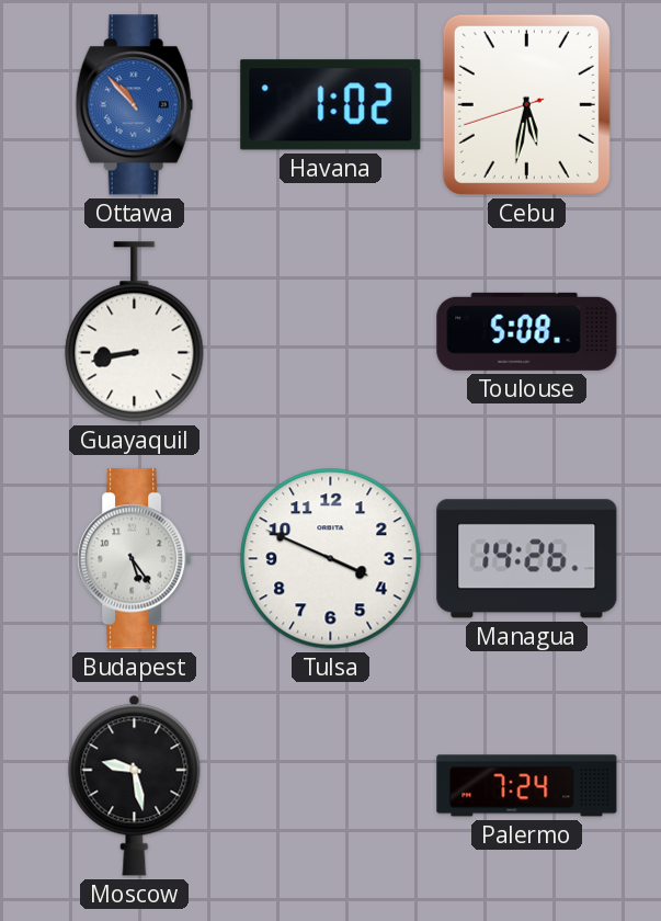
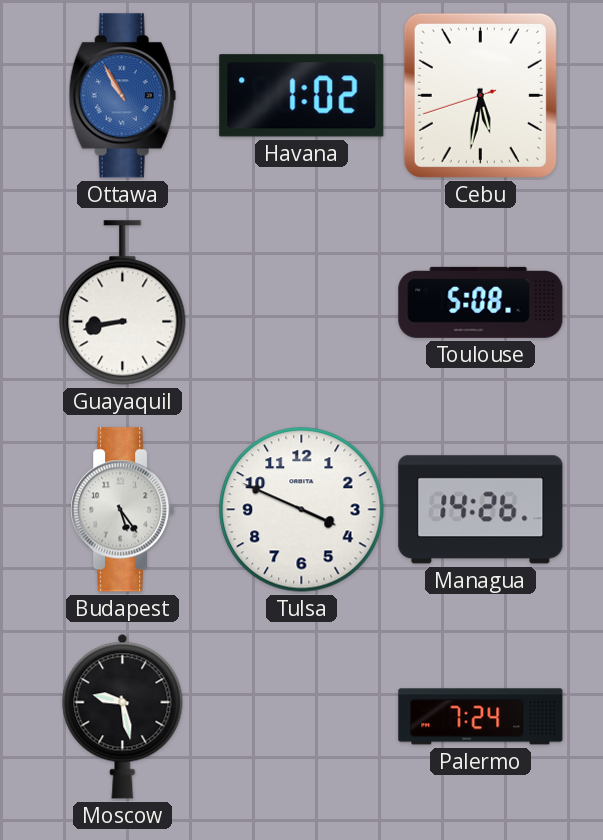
Ottawa: 10:53 -> 10:55
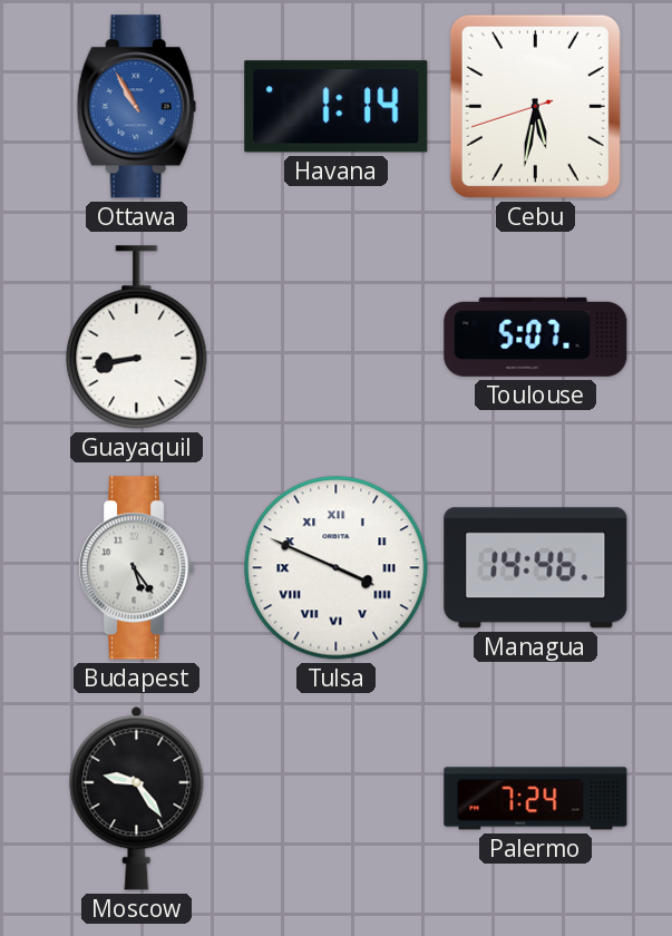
Havana: 1:02 -> 1:14
Toulouse: 5:08 -> 5:07
Tulsa numerals: Arabic -> Roman
Managua: 14:26 -> 14:46
Moscow: 9:28 -> 9:24
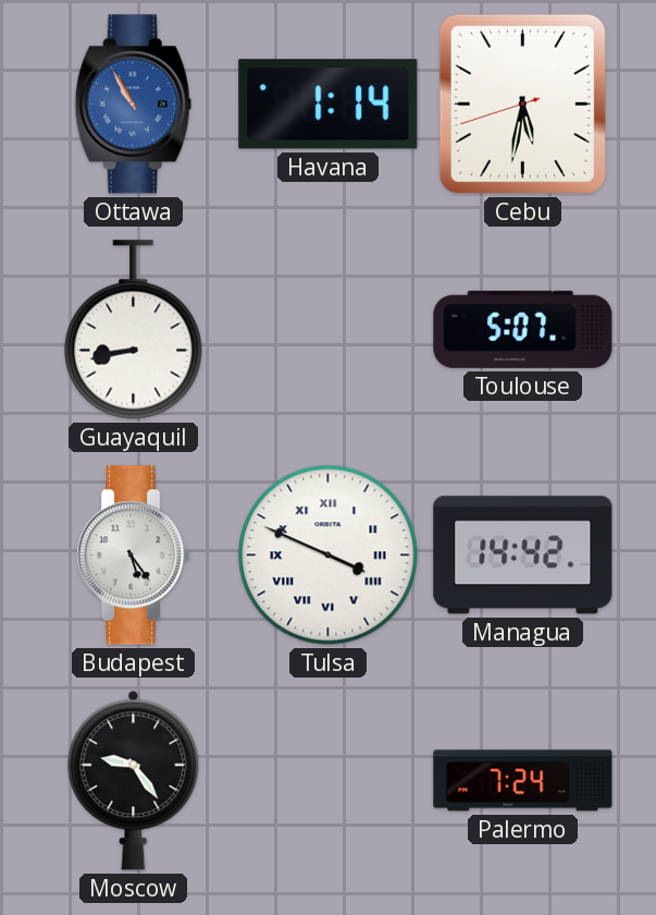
Managua: 14:46 -> 14:42
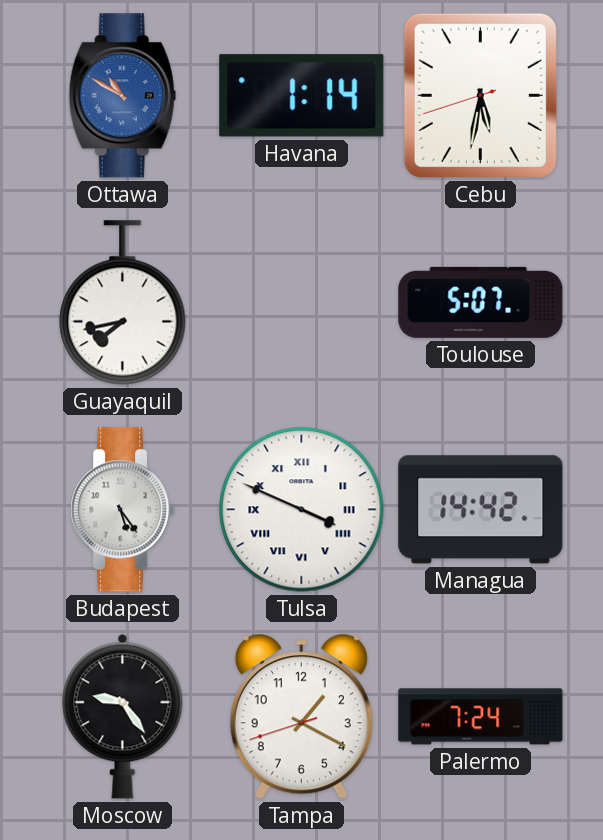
Ottawa: 10:55 -> 10:50
Guayaquil: 8:43 -> 7:43
Tampa: none -> 1:19
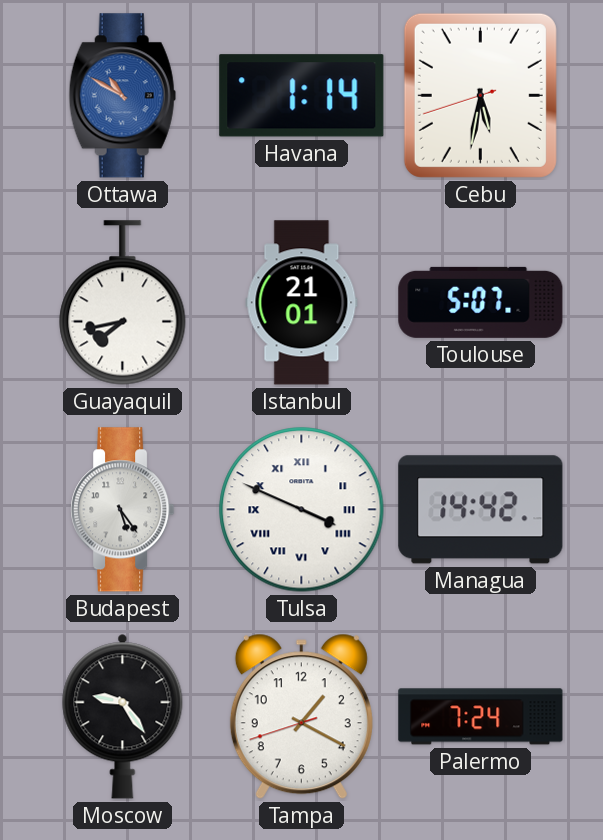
Istanbul: none -> 21:01
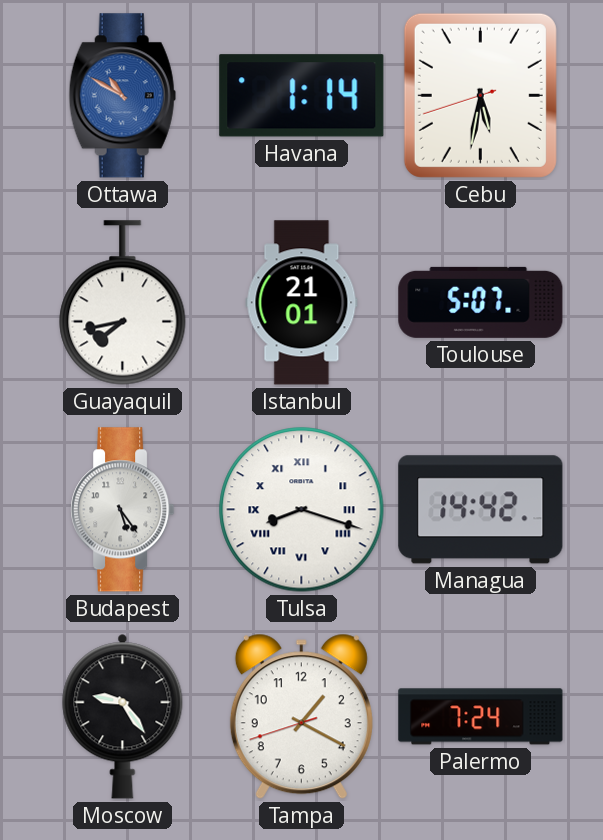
Tulsa: 3:49 -> 8:18
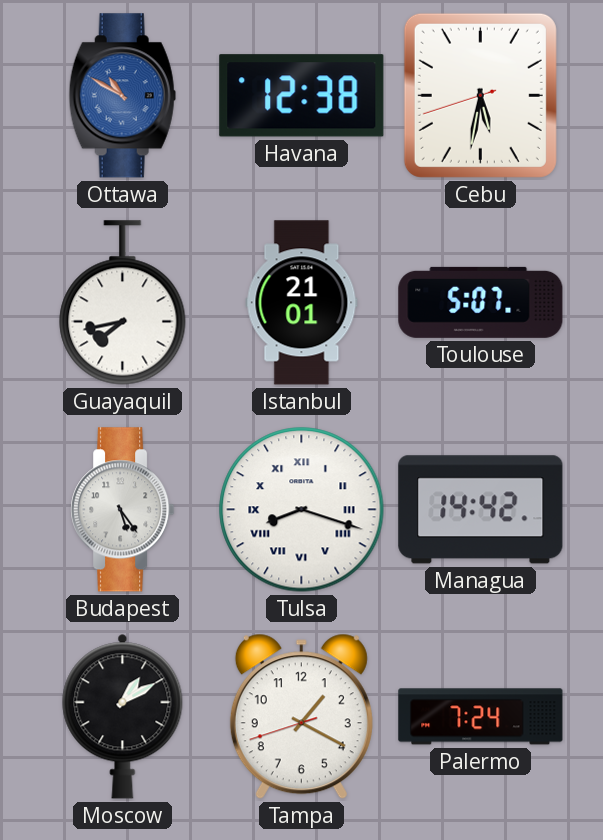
Havana: 1:14 -> 12:38
Moscow: 9:24 -> 1:10
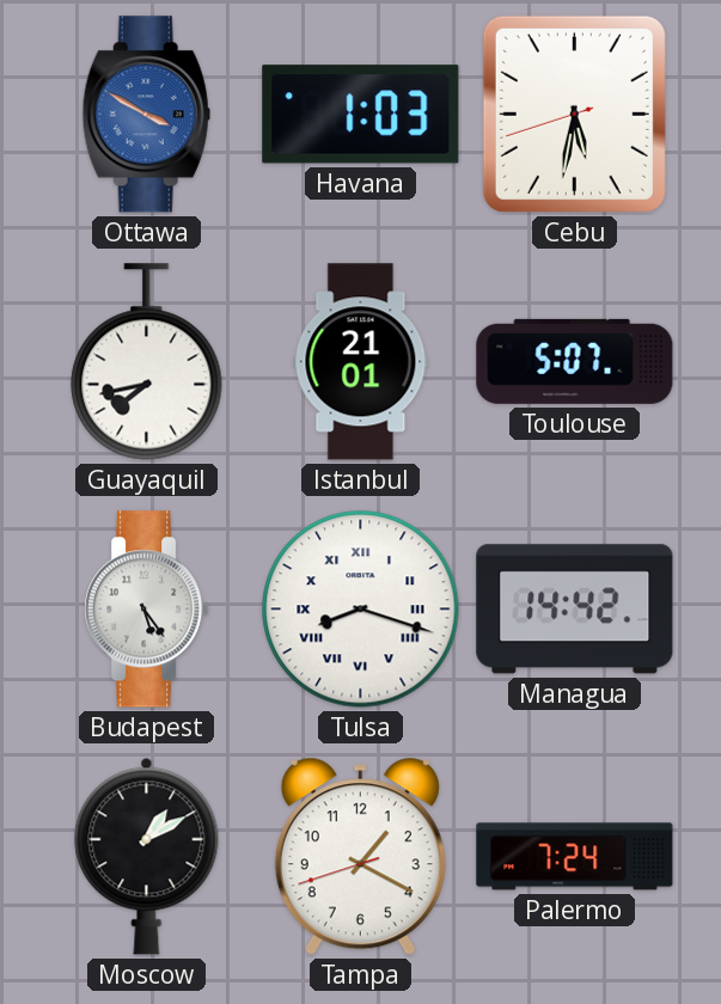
Ottawa: 10:50 -> 3:50
Havana: 12:38 -> 1:03
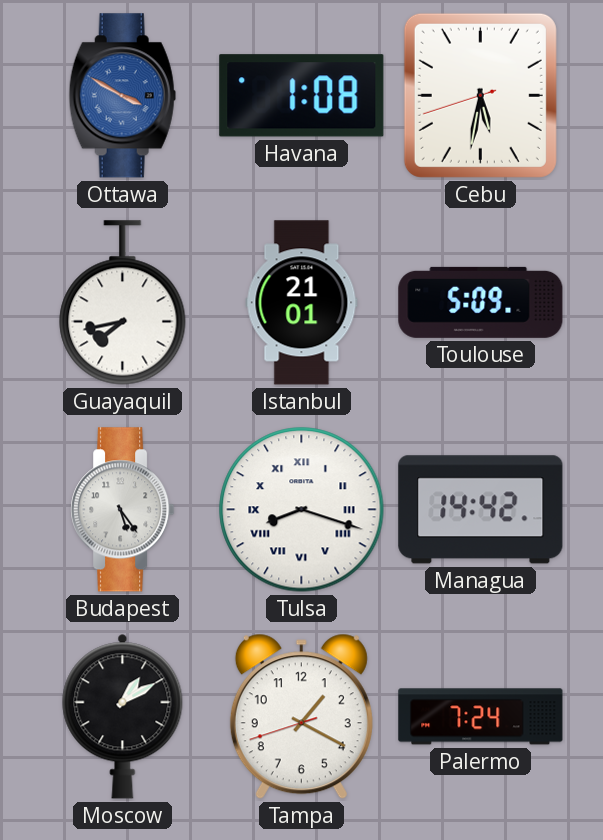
Havana: 1:03 -> 1:08
Toulouse: 5:07 -> 5:09
